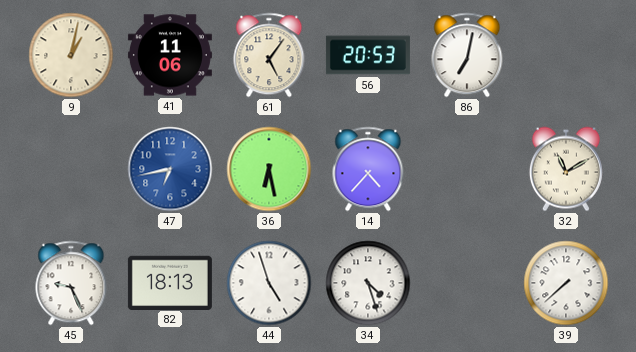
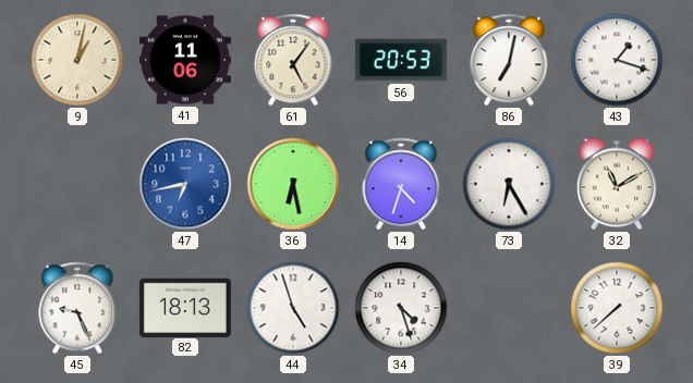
43: none -> 1:18
14: 4:37 -> 4:33
73: none -> 6:25
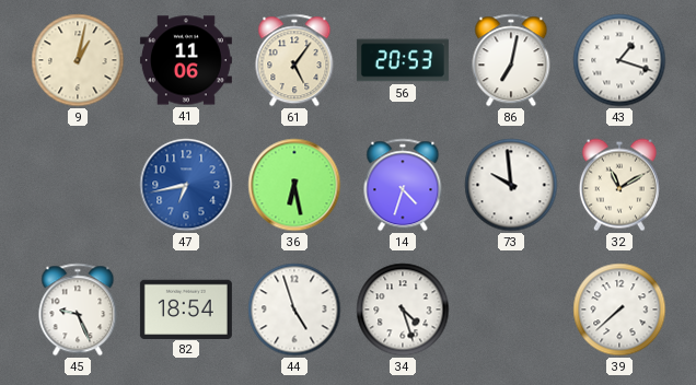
73: 6:25 -> 9:59
82: 18:13 -> 18:54
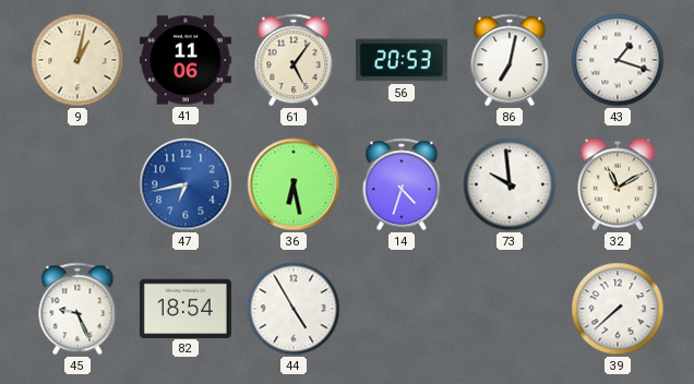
44: 4:57 -> 4:55
34: 4:27 -> none
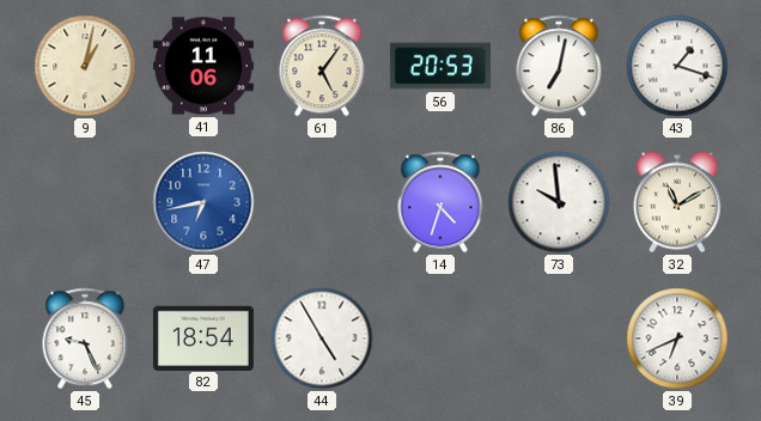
36: 6:28 -> none
39: 7:38 -> 6:41
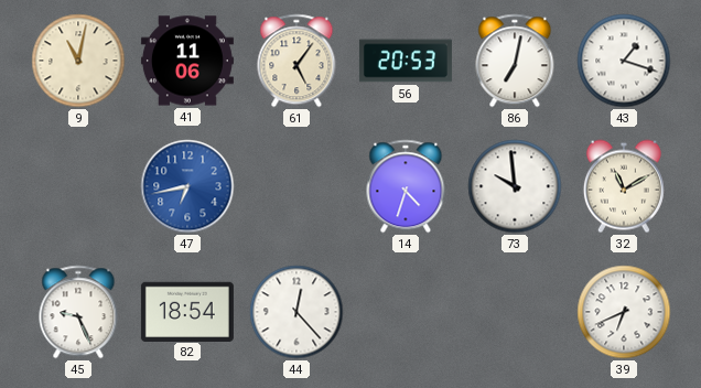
9: 1:02 -> 11:02
44: 4:55 -> 12:23
